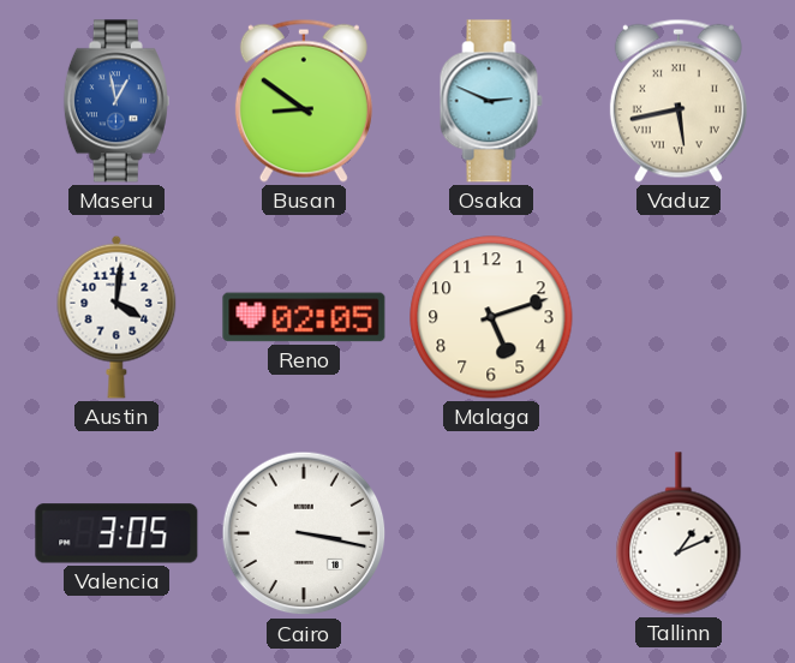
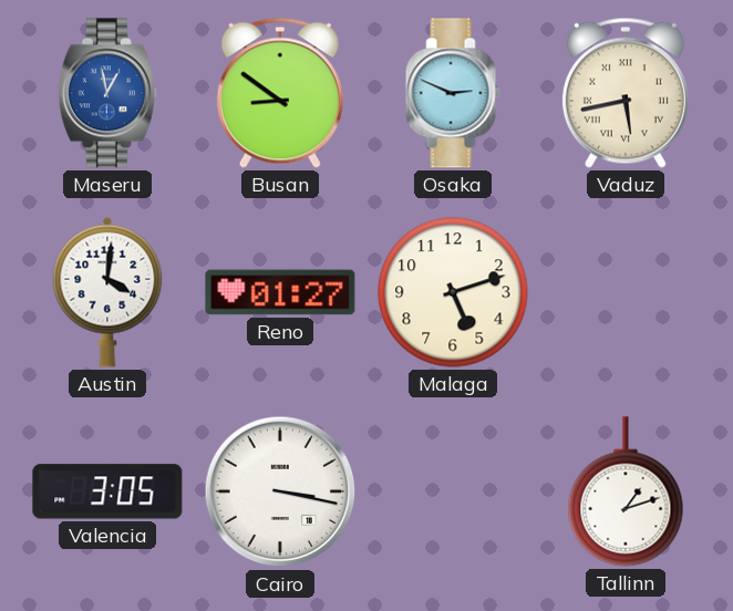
Reno: 02:05 -> 01:27
Tallinn: 1:11 -> 1:12
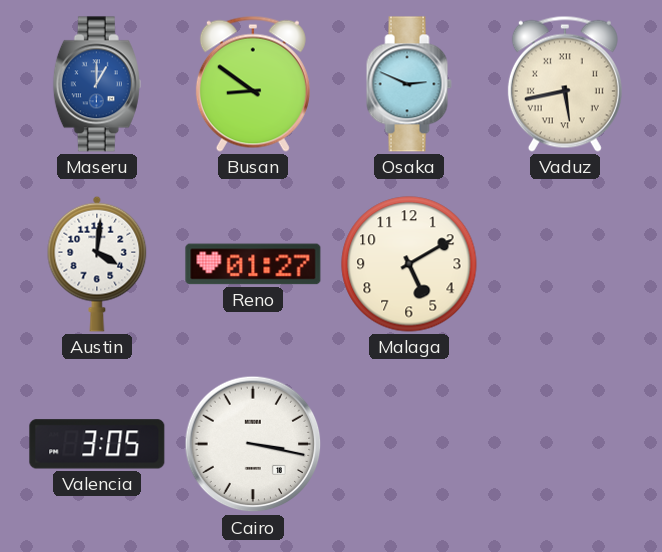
Maseru: 12:58 -> 1:00
Malaga: 5:12 -> 5:10
Tallinn: 1:12 -> none
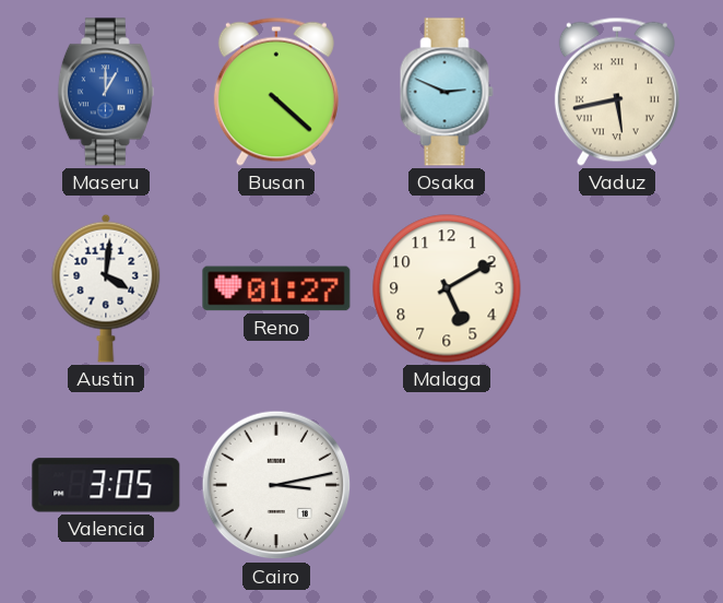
Busan: 8:51 -> 4:22
Cairo: 3:17 -> 3:13
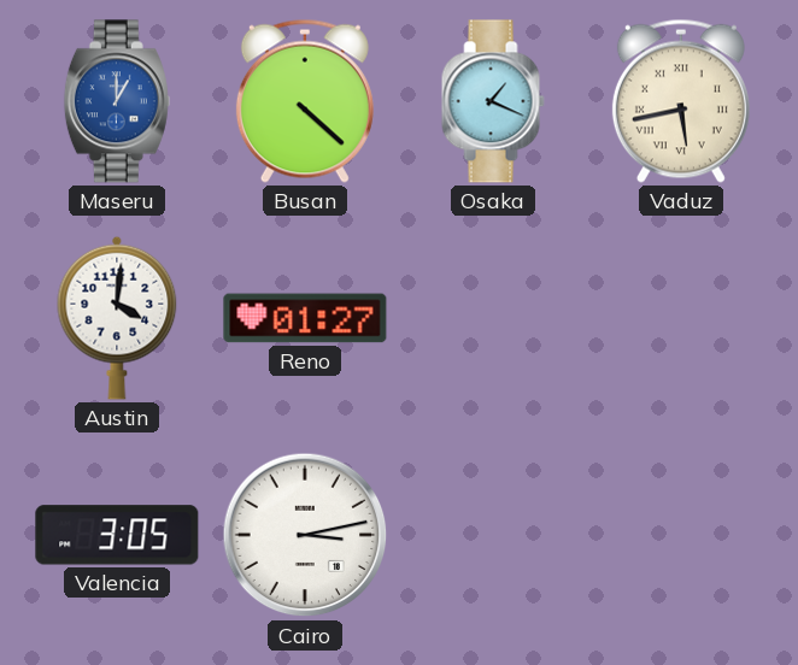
Osaka: 2:49 -> 1:19
Malaga: 5:10 -> none
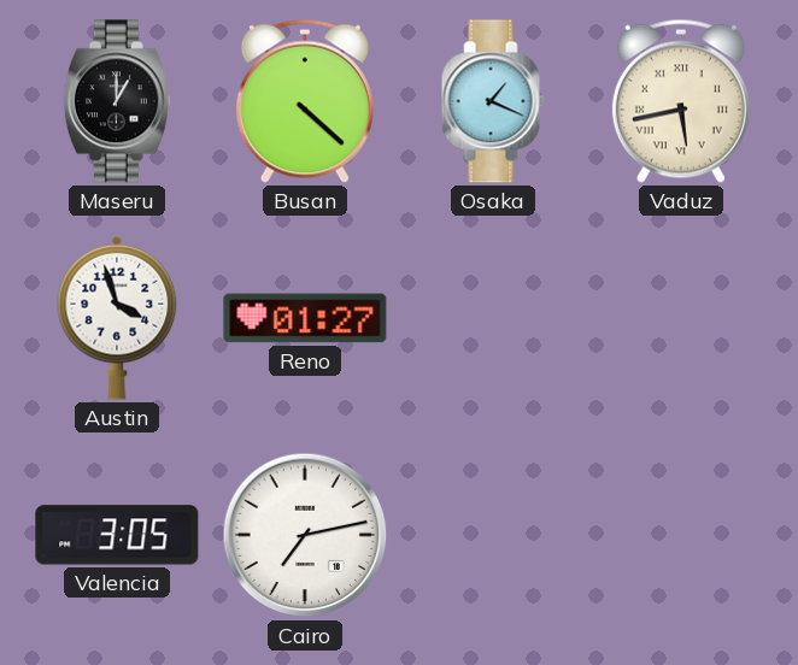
Maseru dial: blue -> black
Austin: 4:01 -> 3:57
Cairo: 3:13 -> 7:13
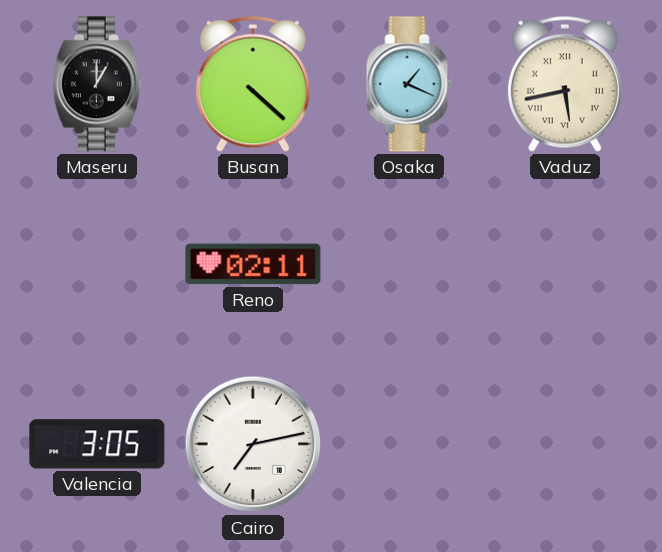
Austin: 3:57 -> none
Reno: 01:27 -> 02:11
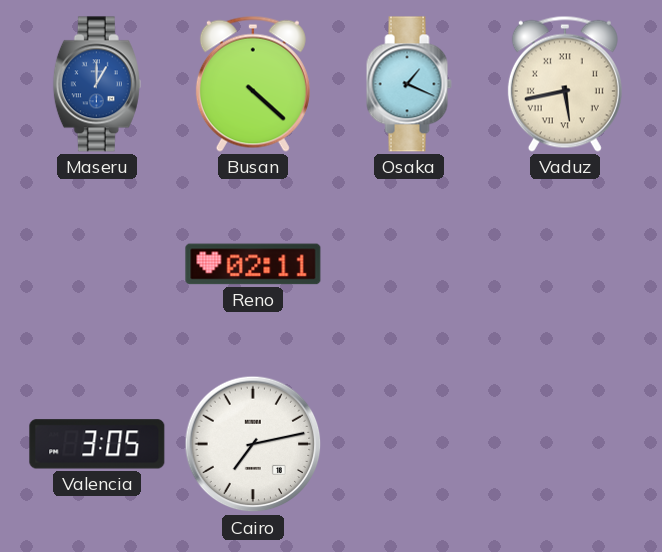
Maseru dial: black -> blue
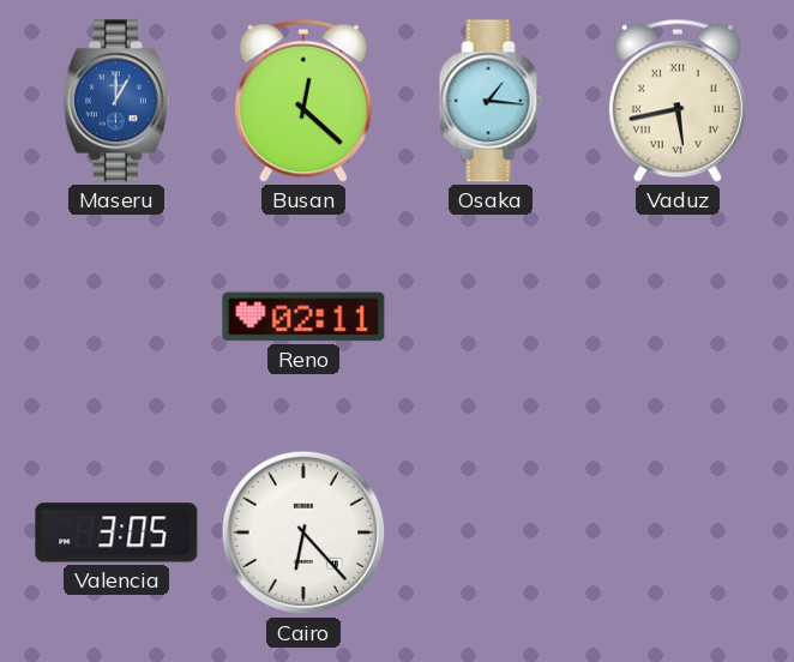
Busan: 4:22 -> 12:22
Osaka: 1:19 -> 1:16
Cairo: 7:13 -> 6:23
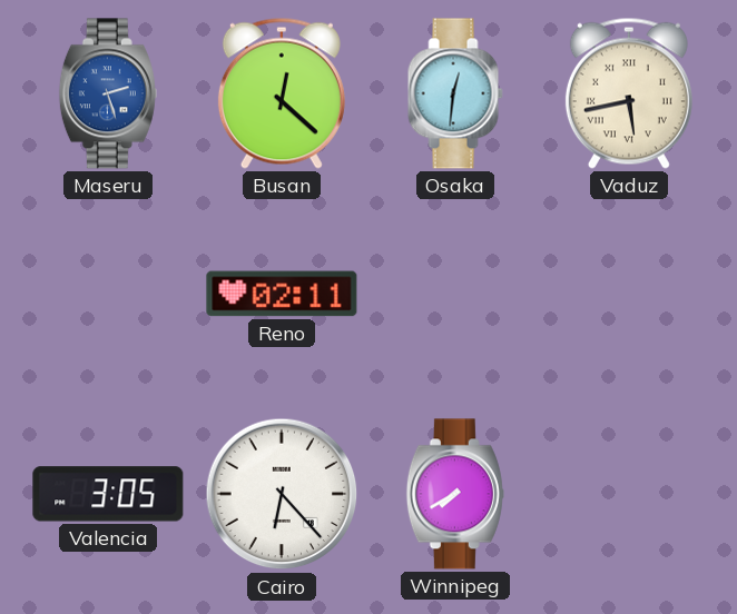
Maseru: 1:00 -> 2:27
Osaka: 1:16 -> 12:31
Winnipeg: none -> 7:40
